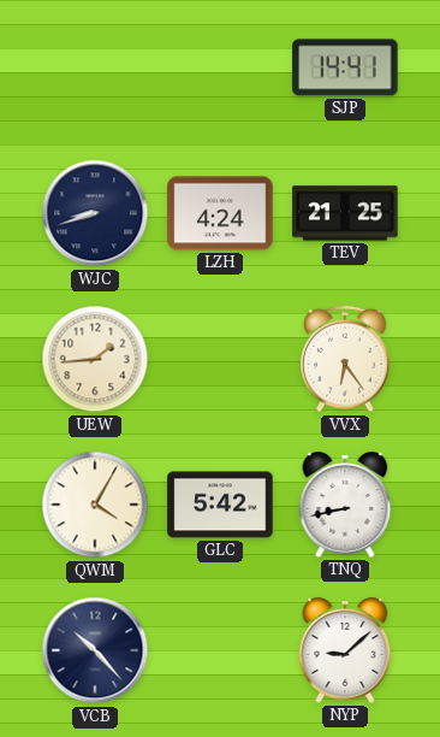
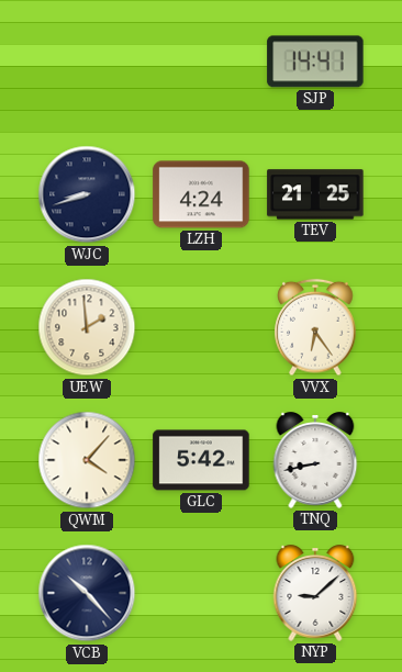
UEW: 1:44 -> 1:59
QWM: 4:05 -> 4:07
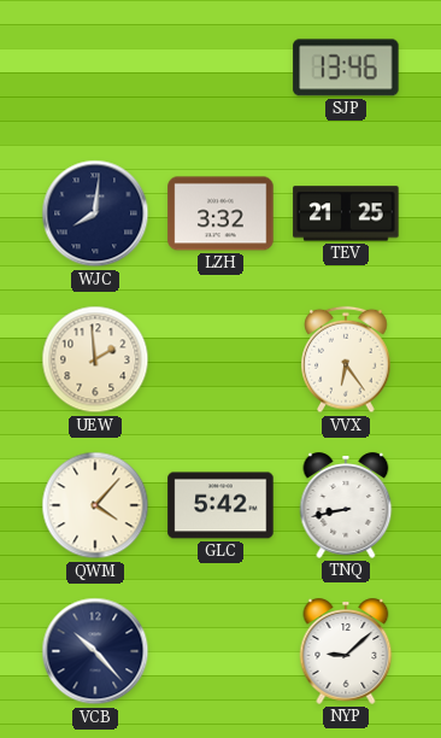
SJP: 14:41 -> 13:46
WJC: 8:42 -> 8:01
LZH: 4:24 -> 3:32
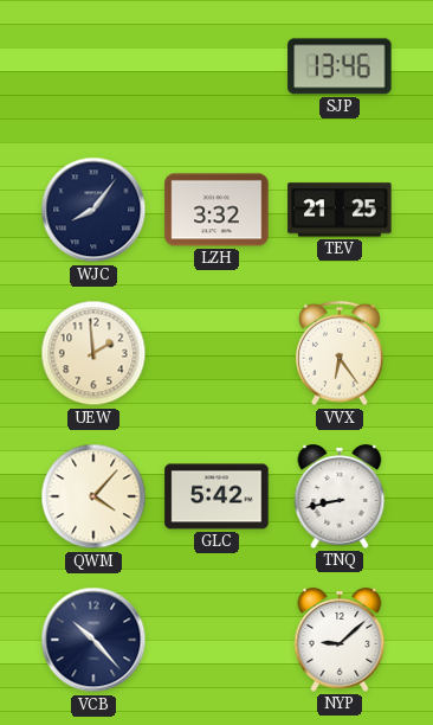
WJC: 8:01 -> 8:06
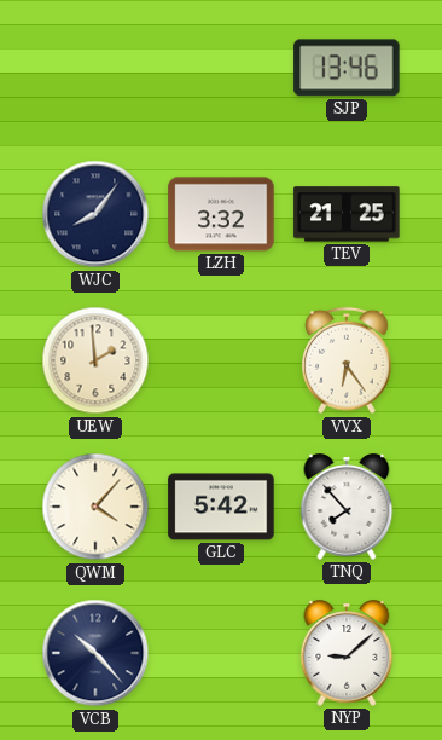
TNQ: 8:43 -> 7:53
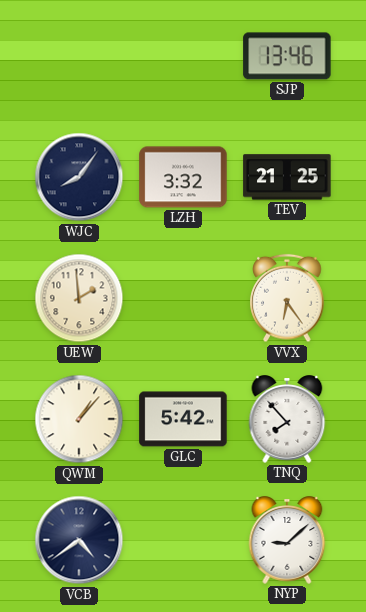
QWM: 4:07 -> 1:07
VCB: 10:23 -> 4:39
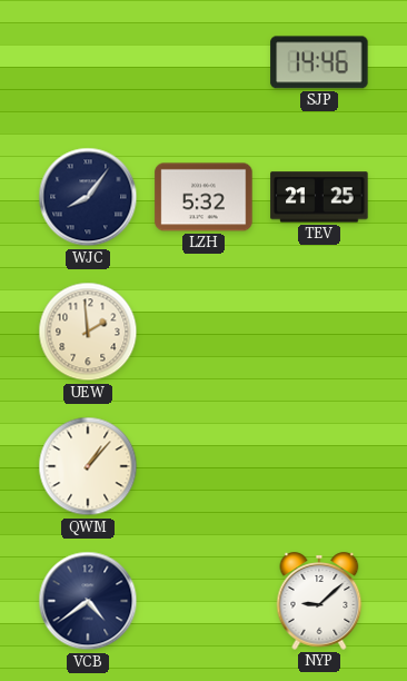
SJP: 13:46 -> 14:46
LZH: 3:32 -> 5:32
VVX: 6:24 -> none
GLC: 5:42 -> none
TNQ: 7:53 -> none
